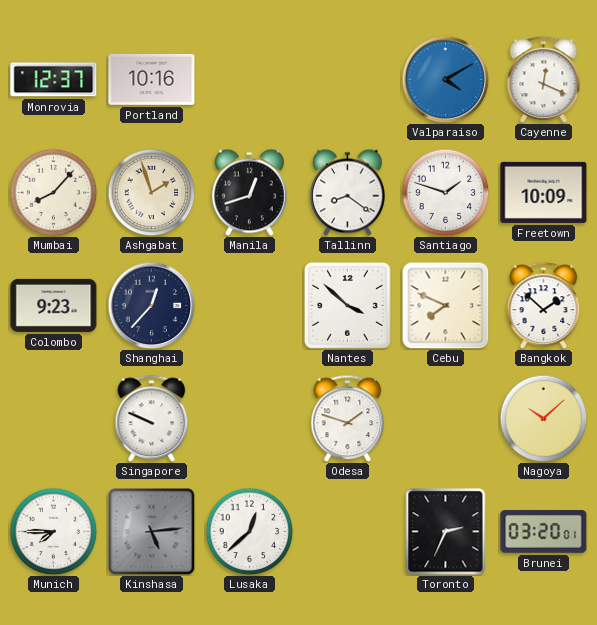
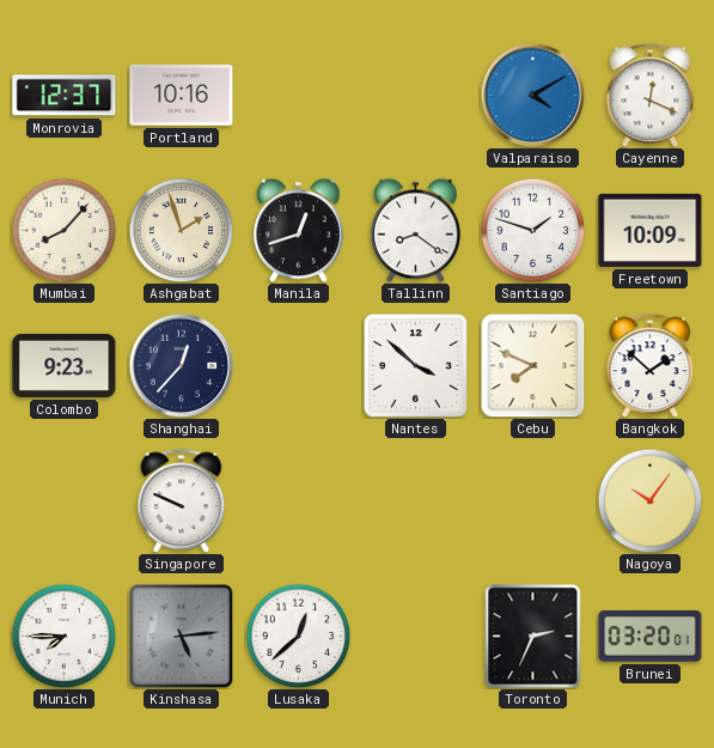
Odesa: 1:48 -> none
Nagoya: 10:08 -> 10:06
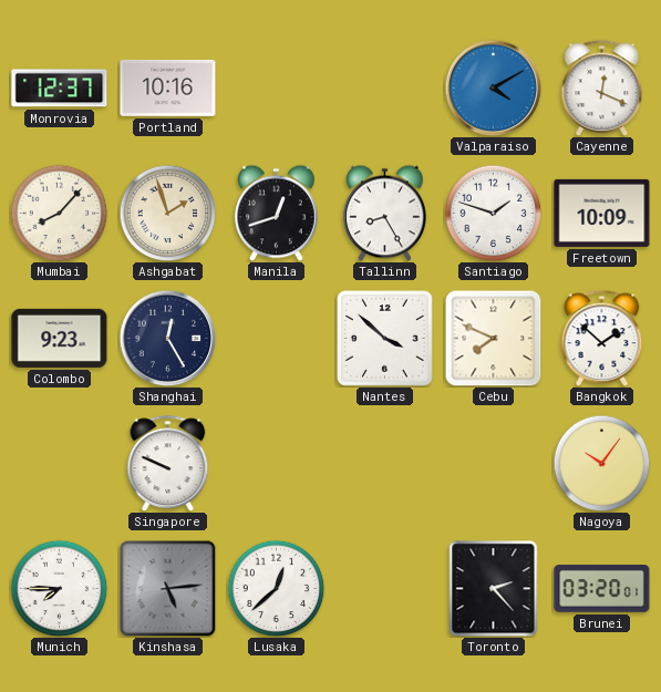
Tallinn: 8:21 -> 8:25
Shanghai: 12:37 -> 12:25
Toronto: 2:34 -> 2:23
